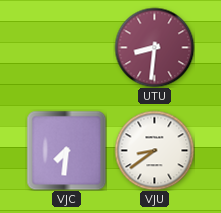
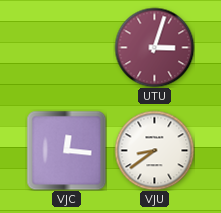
UTU: 8:31 -> 3:03
VJC: 7:31 -> 12:16
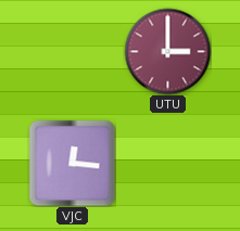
UTU: 3:03 -> 3:00
VJU: 8:39 -> none
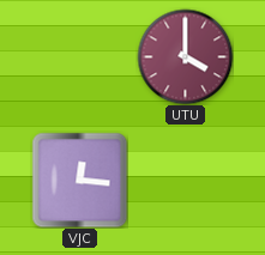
UTU: 3:00 -> 4:00
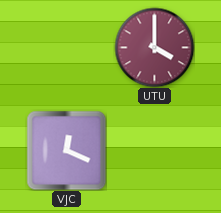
VJC: 12:16 -> 12:19
